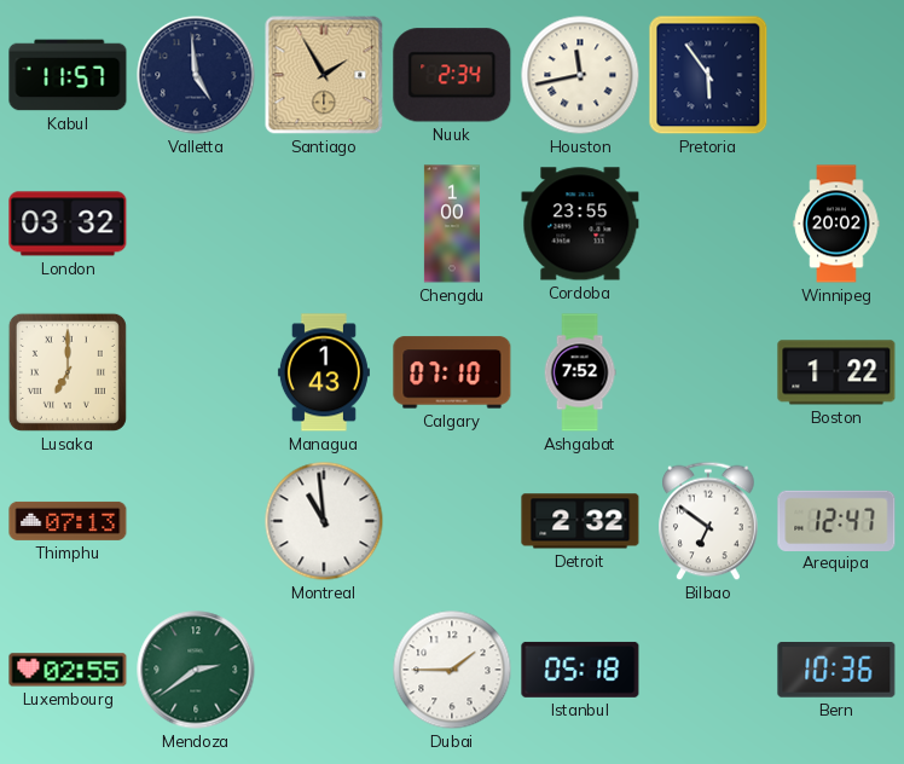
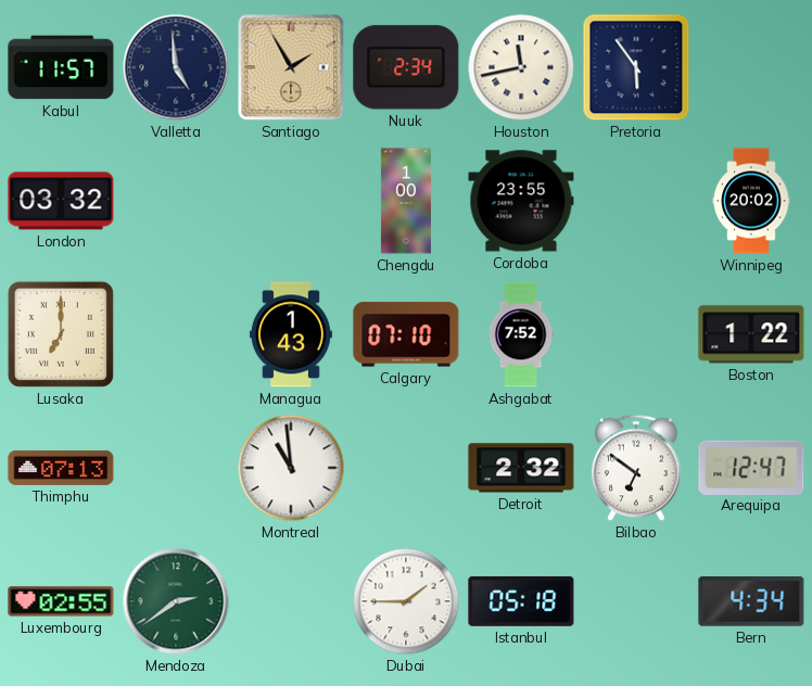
Bern: 10:36 -> 4:34
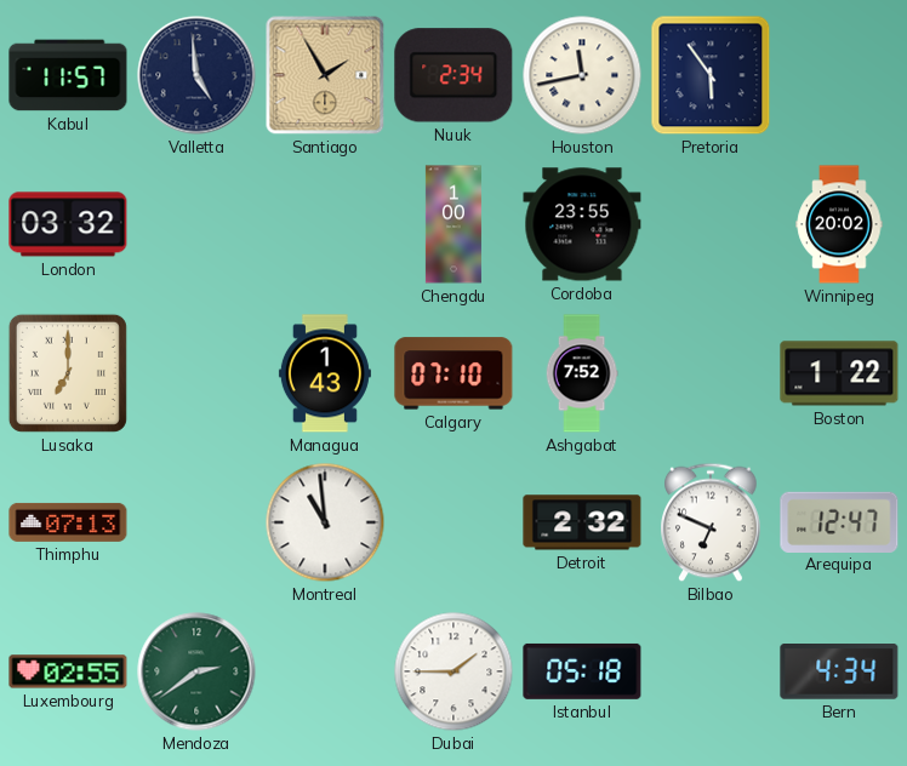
Bilbao: 6:51 -> 6:49
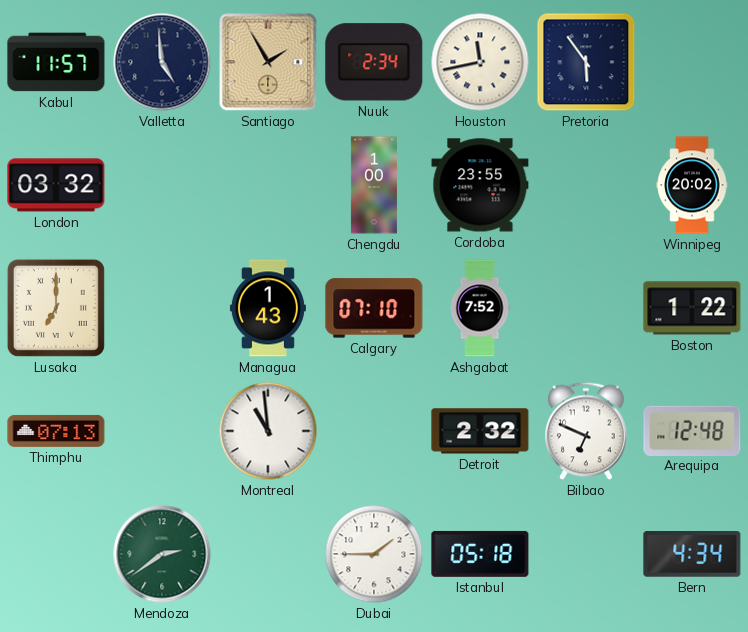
Arequipa: 12:47 -> 12:48
Luxembourg: 02:55 -> none
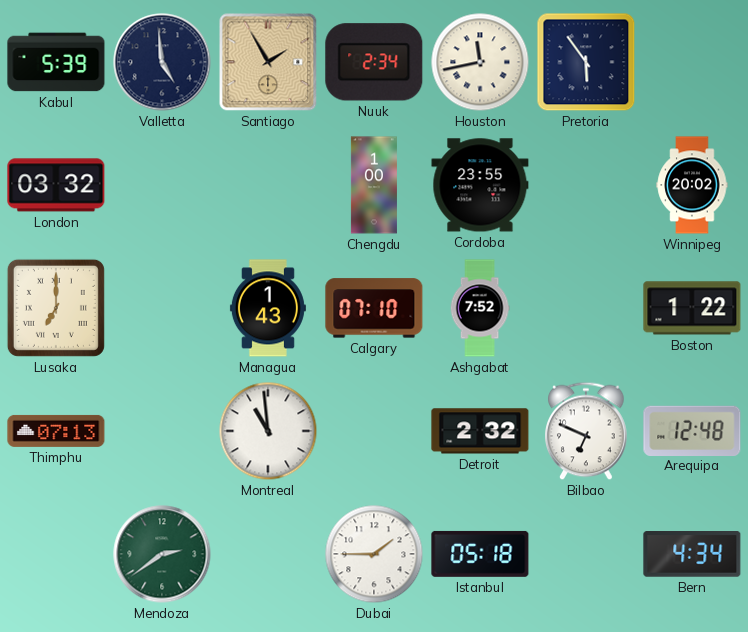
Kabul: 11:57 -> 5:39
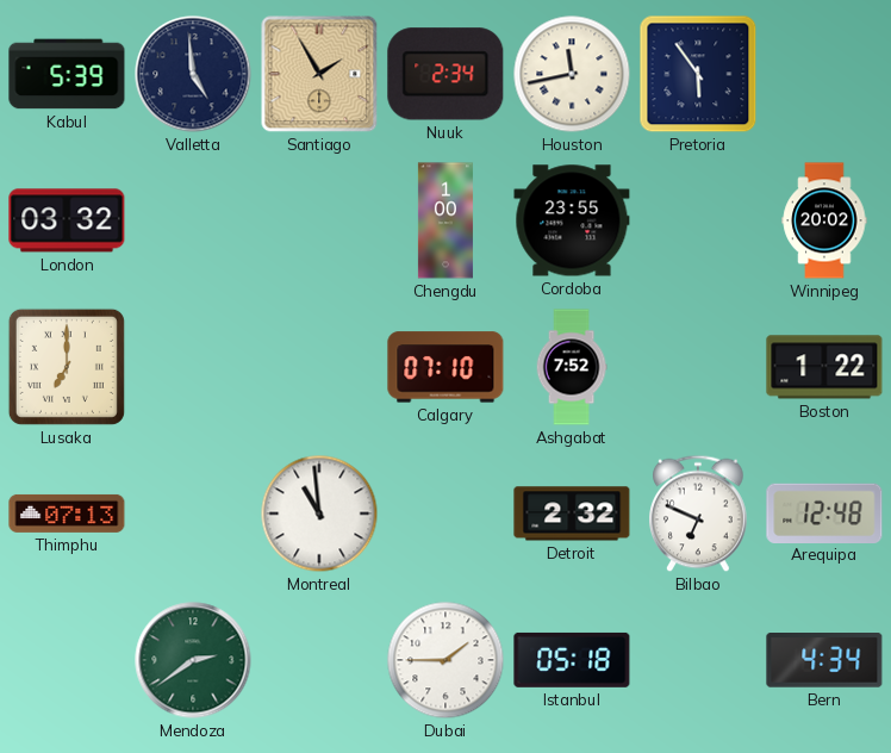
Managua: 1:43 -> none
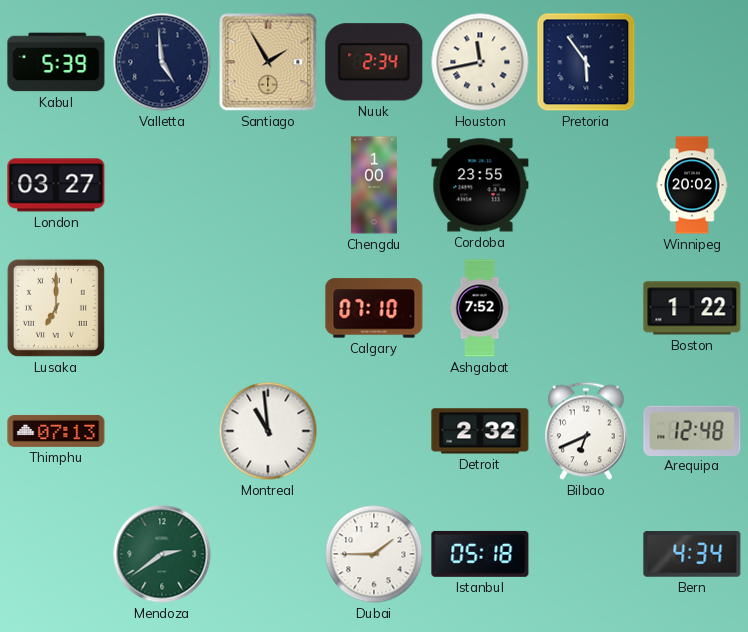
London: 03:32 -> 03:27
Bilbao: 6:49 -> 6:41
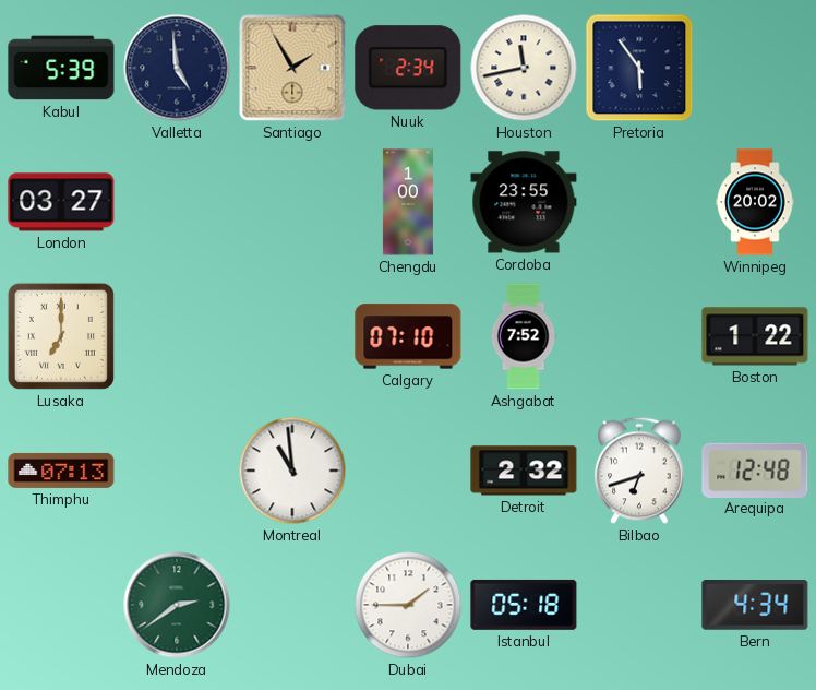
Bilbao: 6:41 -> 6:42
